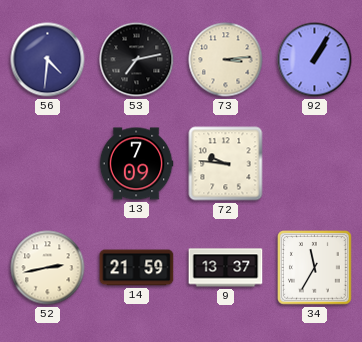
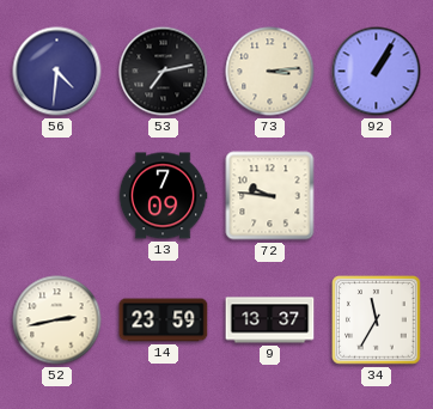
14: 21:59 -> 23:59
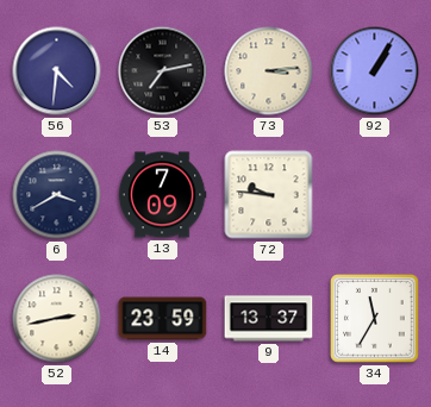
6: none -> 3:40
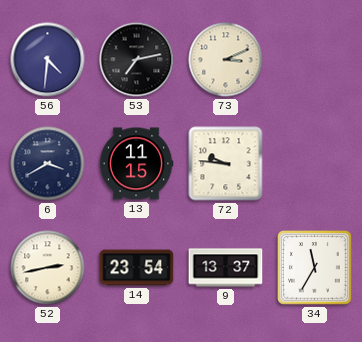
73: 3:14 -> 3:11
92: 1:05 -> none
13: 7:09 -> 11:15
14: 23:59 -> 23:54
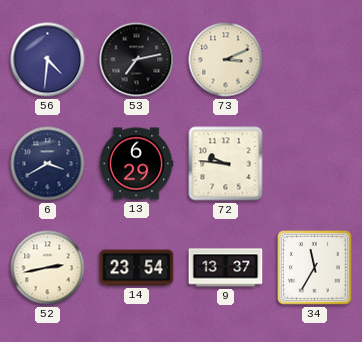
13: 11:15 -> 6:29
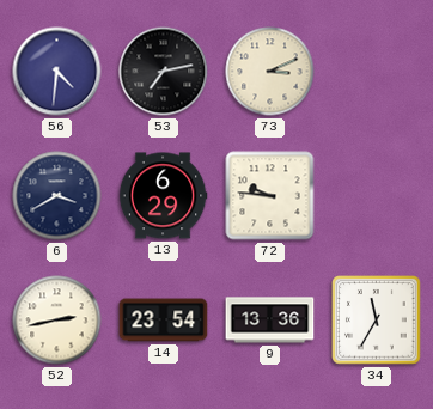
9: 13:37 -> 13:36
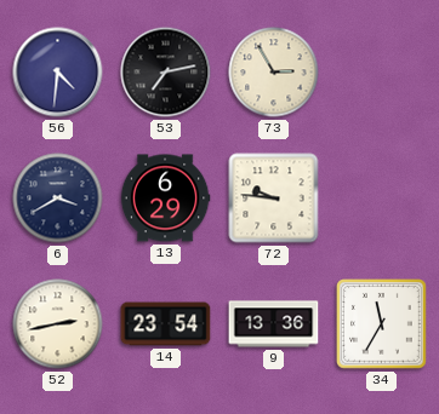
73: 3:11 -> 2:55
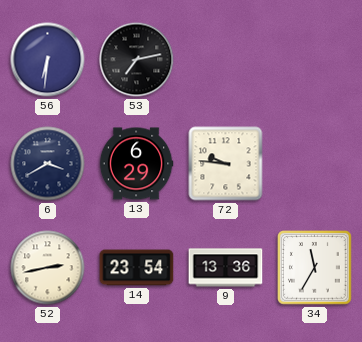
56: 4:31 -> 6:31
73: 2:55 -> none
